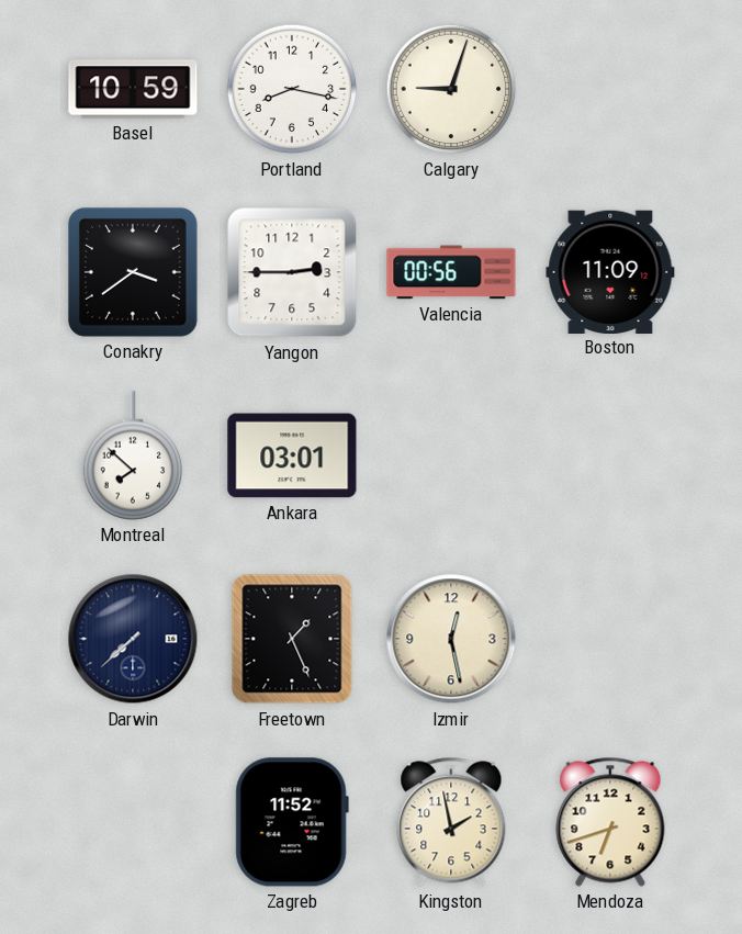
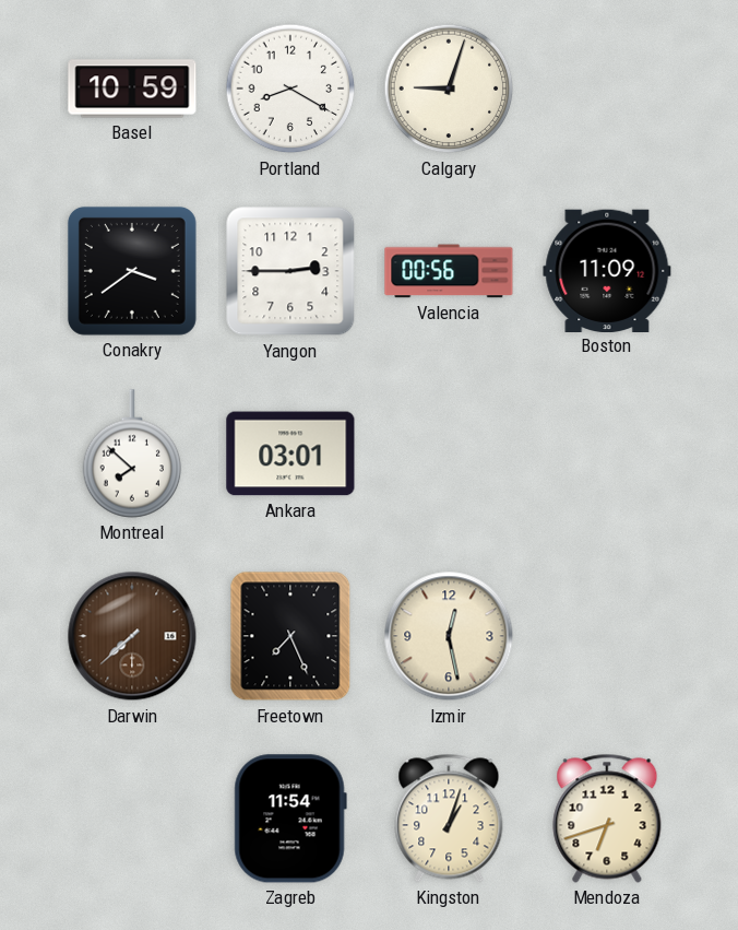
Portland: 8:17 -> 8:20
Darwin dial: navy -> brown
Freetown: 1:26 -> 7:26
Zagreb: 11:52 -> 11:54
Kingston: 1:58 -> 1:03
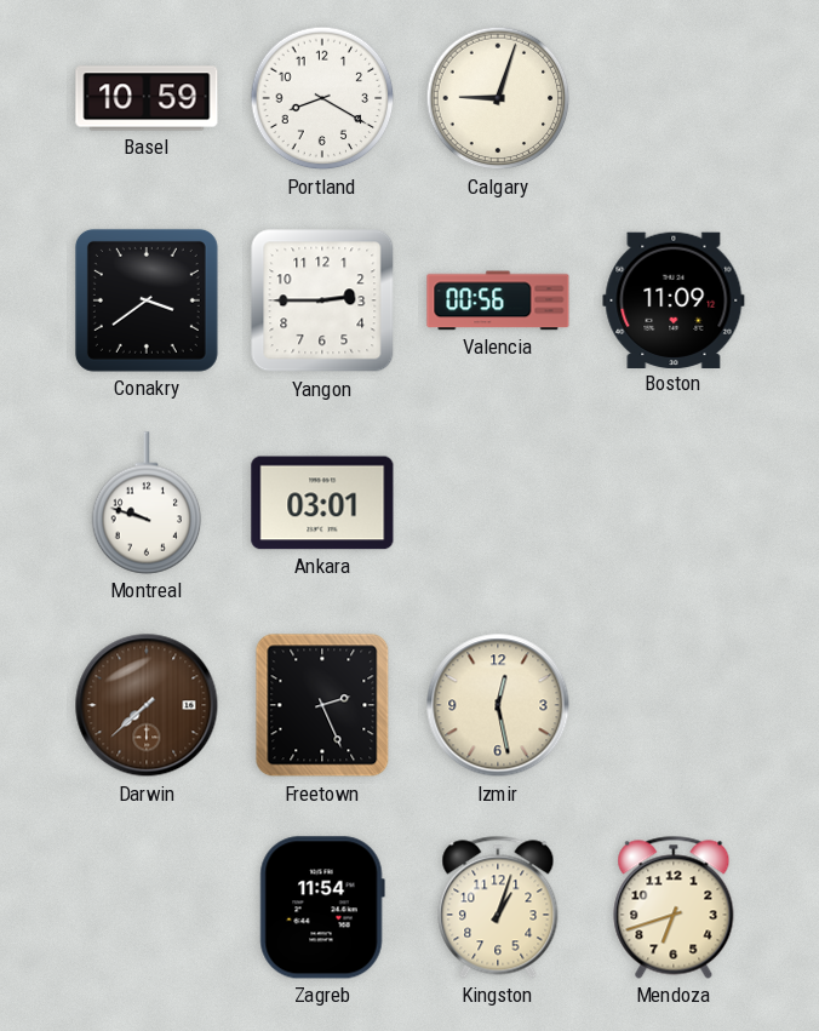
Montreal: 7:52 -> 9:48
Freetown: 7:26 -> 2:26
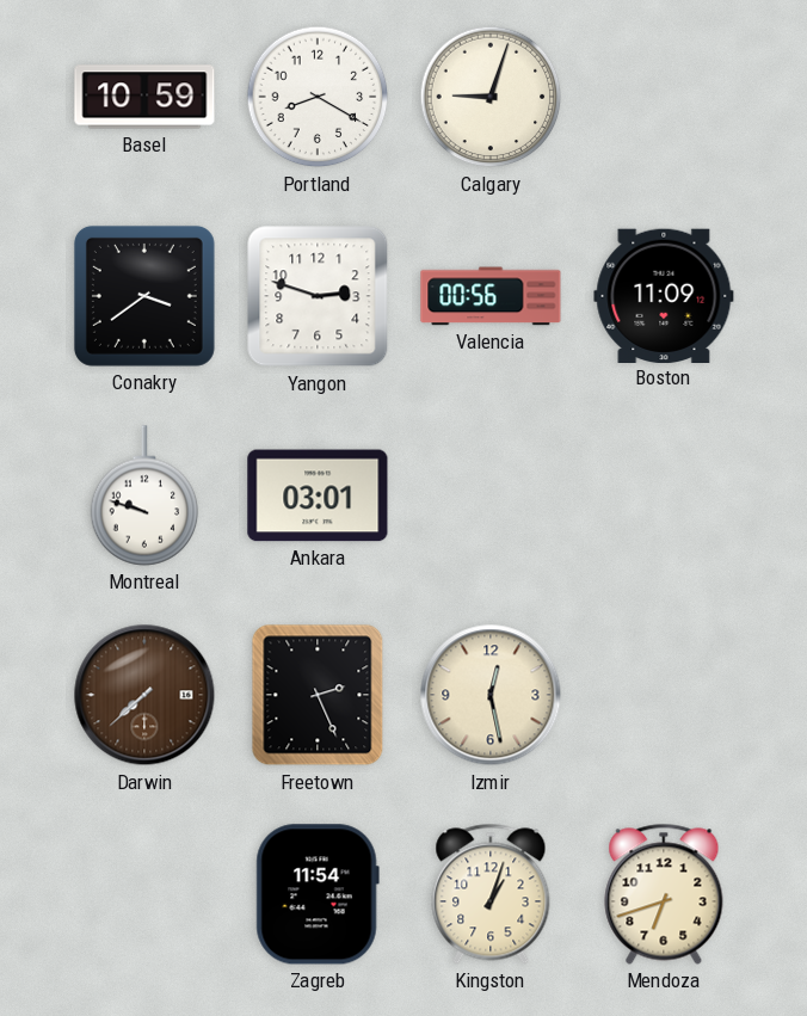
Yangon: 2:45 -> 2:48
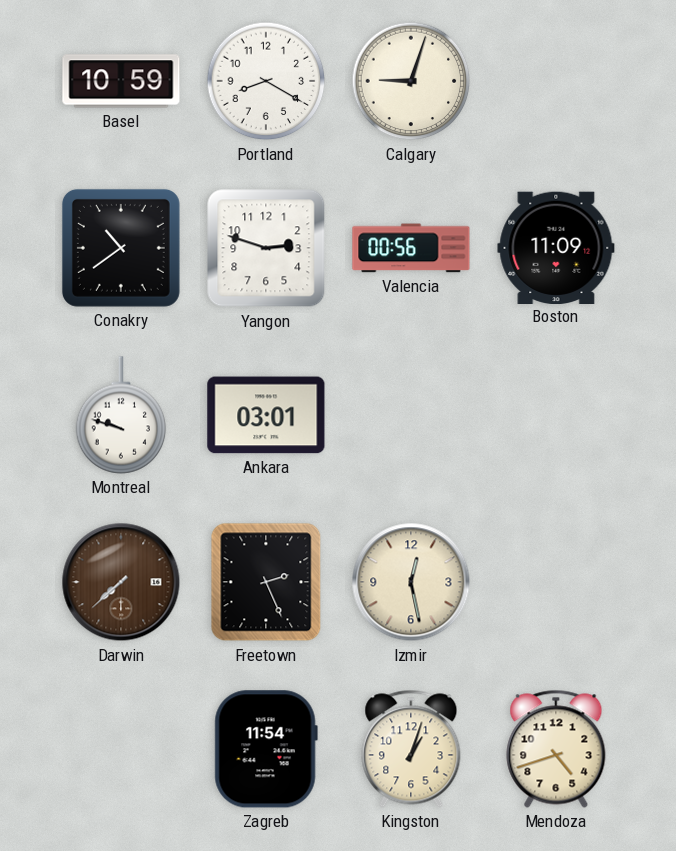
Conakry: 3:39 -> 10:39
Mendoza: 6:42 -> 4:42
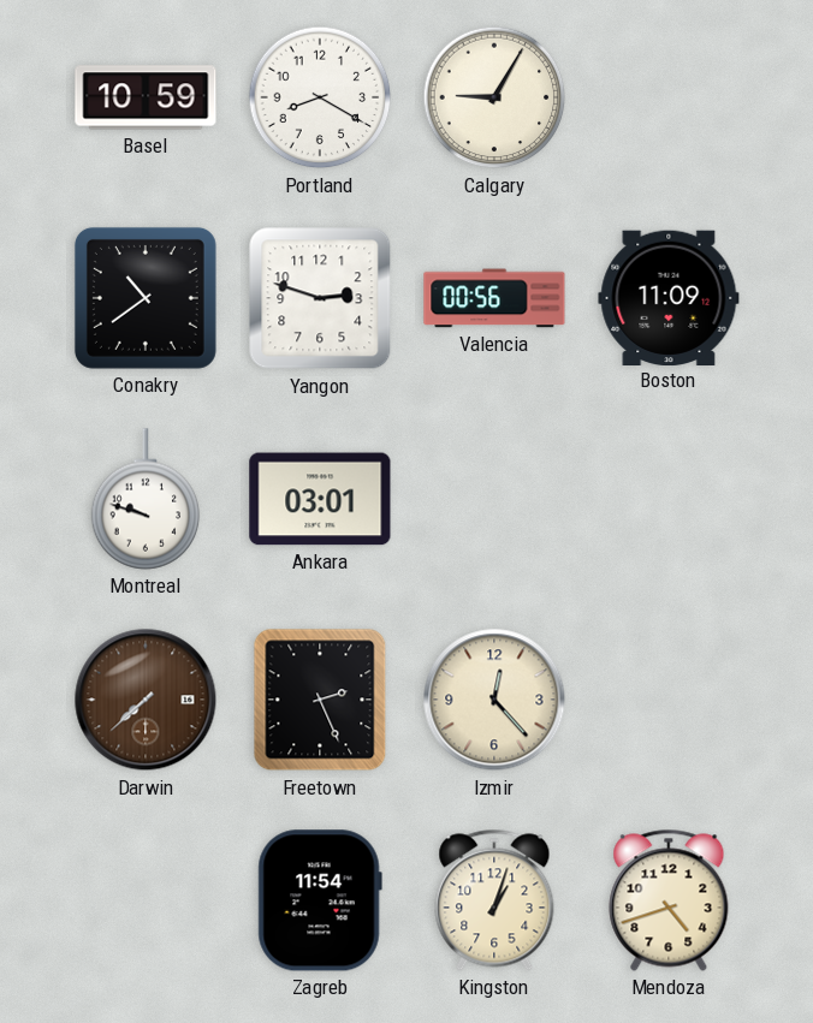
Calgary: 9:03 -> 9:05
Izmir: 12:28 -> 12:23
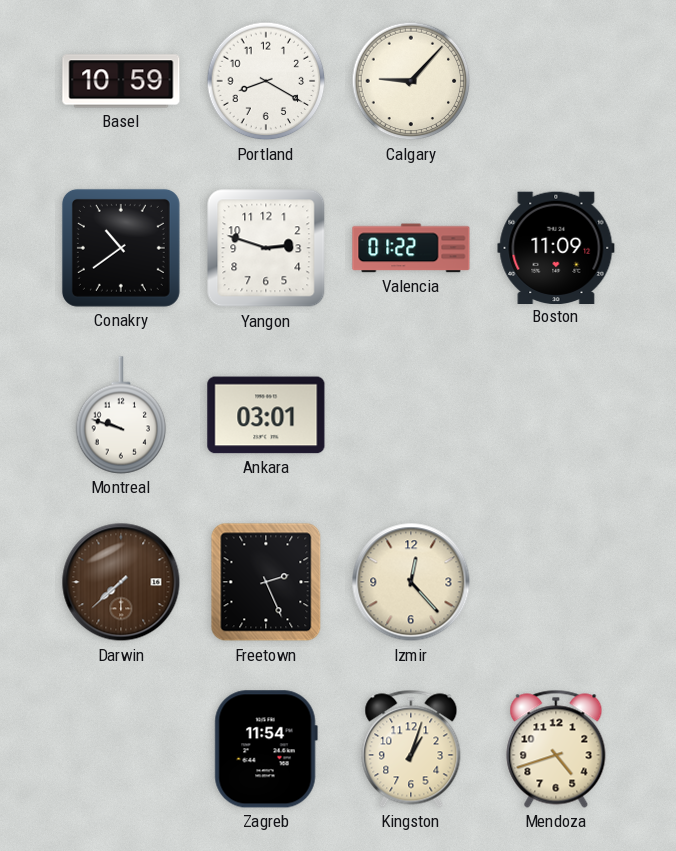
Calgary: 9:05 -> 9:07
Valencia: 00:56 -> 01:22
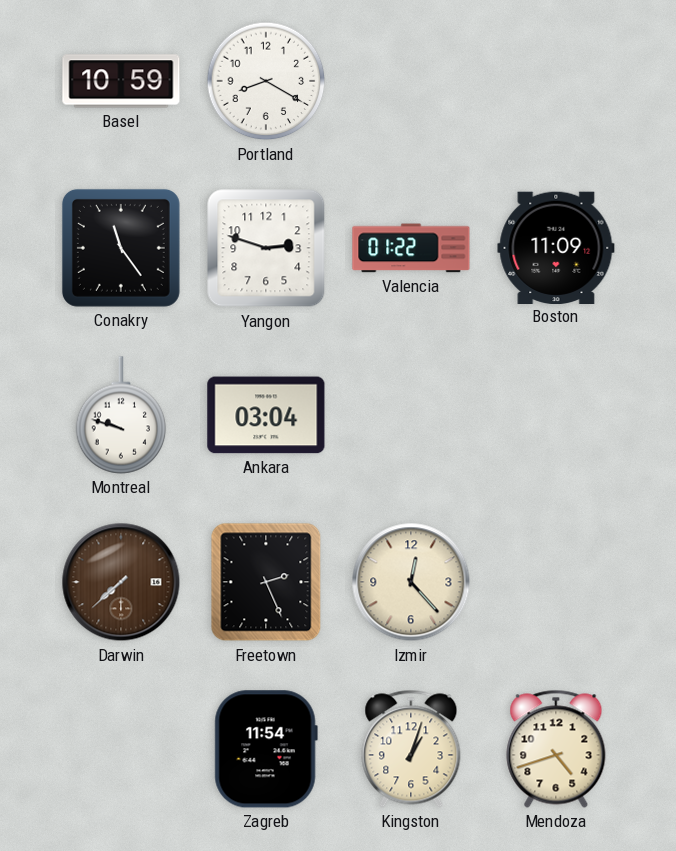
Calgary: 9:07 -> none
Conakry: 10:39 -> 11:24
Ankara: 03:01 -> 03:04
